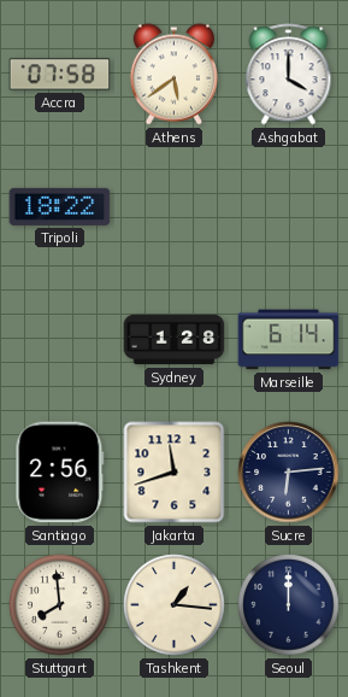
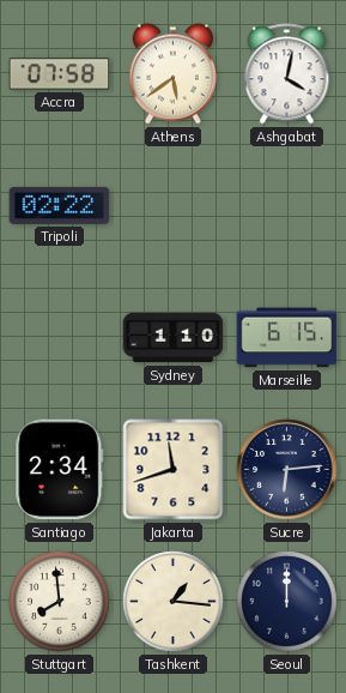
Ashgabat: 4:00 -> 4:02
Tripoli: 18:22 -> 02:22
Sydney: 1:28 -> 1:10
Marseille: 6:14 -> 6:15
Santiago: 2:56 -> 2:34
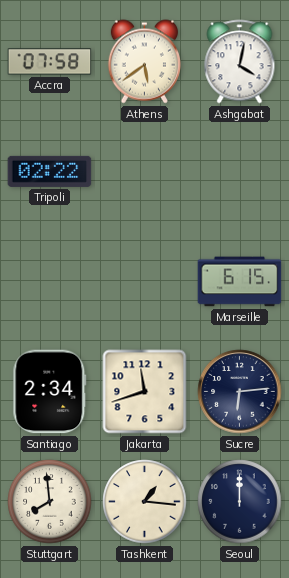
Sydney: 1:10 -> none
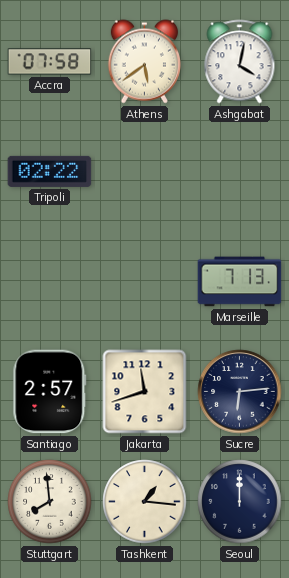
Marseille: 6:15 -> 7:13
Santiago: 2:34 -> 2:57
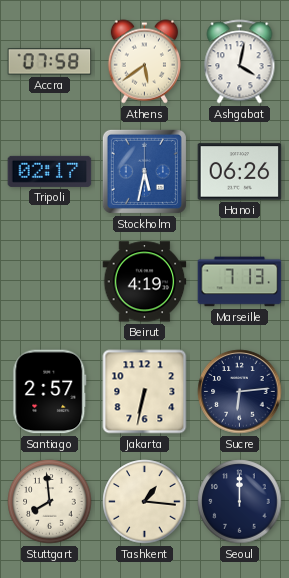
Tripoli: 02:22 -> 02:17
Stockholm: none -> 5:32
Hanoi: none -> 06:26
Beirut: none -> 4:19
Jakarta: 11:42 -> 6:32
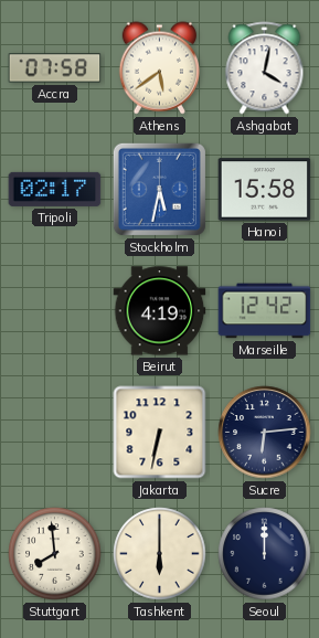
Hanoi: 06:26 -> 15:58
Marseille: 7:13 -> 12:42
Santiago: 2:57 -> none
Tashkent: 1:16 -> 6:00
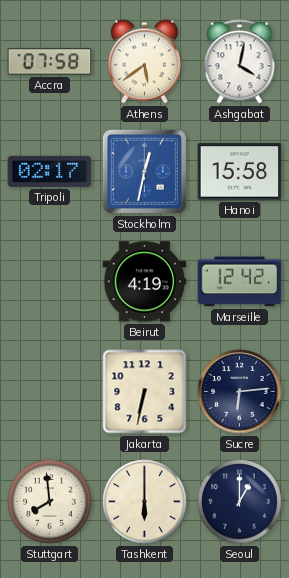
Stockholm: 5:32 -> 12:32
Seoul: 12:00 -> 1:00
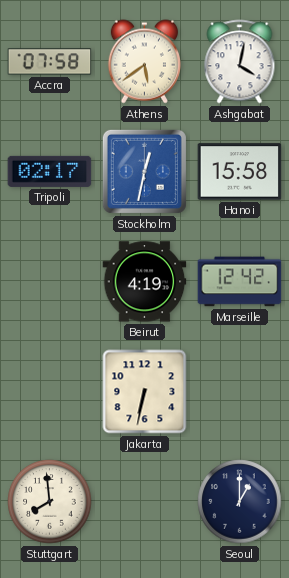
Sucre: 6:14 -> none
Tashkent: 6:00 -> none
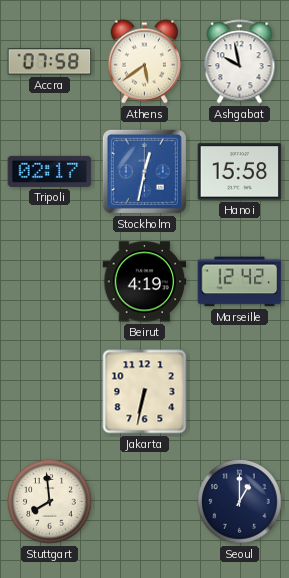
Ashgabat: 4:02 -> 9:58
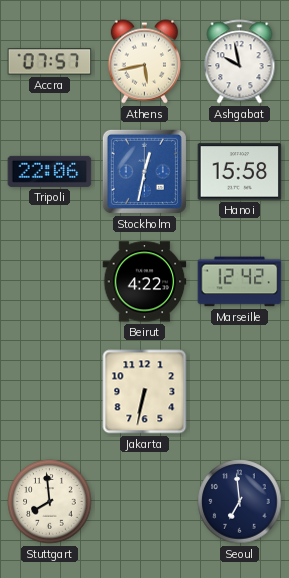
Accra: 07:58 -> 07:57
Athens: 5:39 -> 5:43
Tripoli: 02:17 -> 22:06
Beirut: 4:19 -> 4:22
Seoul: 1:00 -> 6:59
